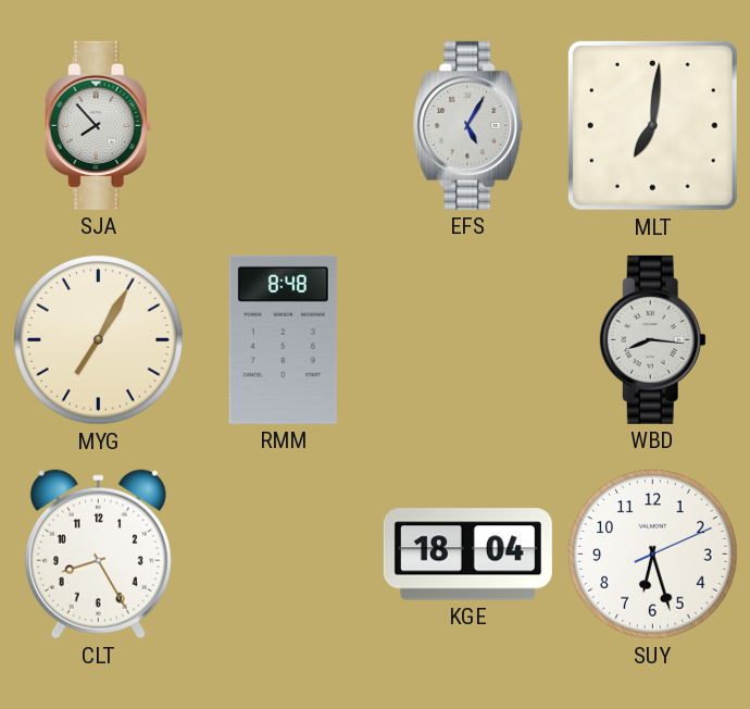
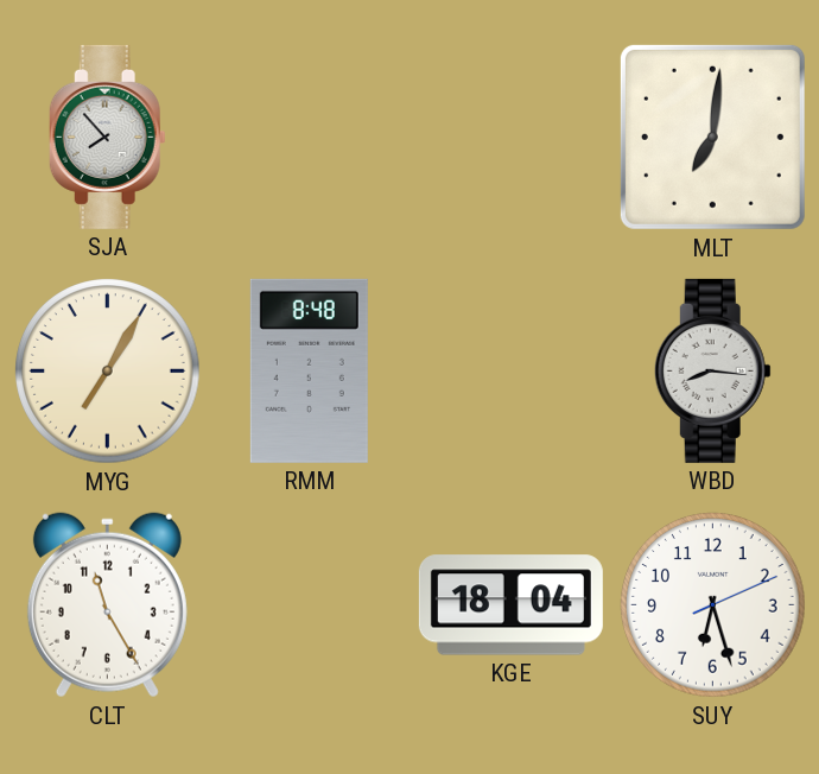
EFS: 5:05 -> none
CLT: 8:25 -> 11:25
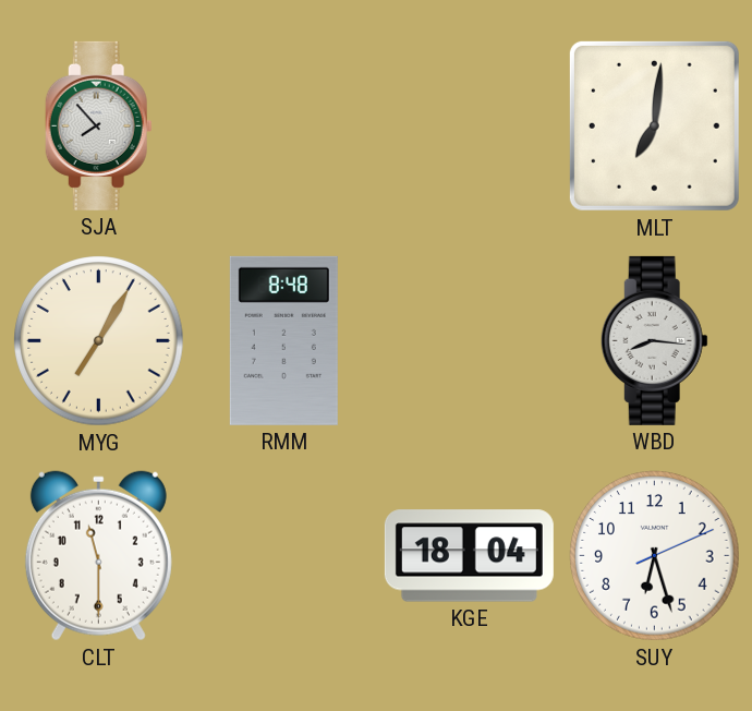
CLT: 11:25 -> 11:30
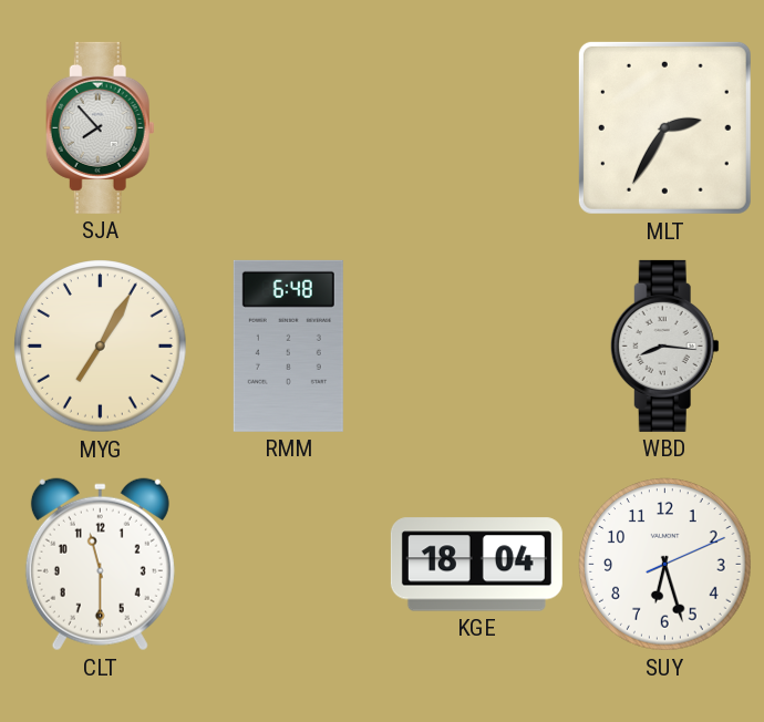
MLT: 7:01 -> 2:35
RMM: 8:48 -> 6:48
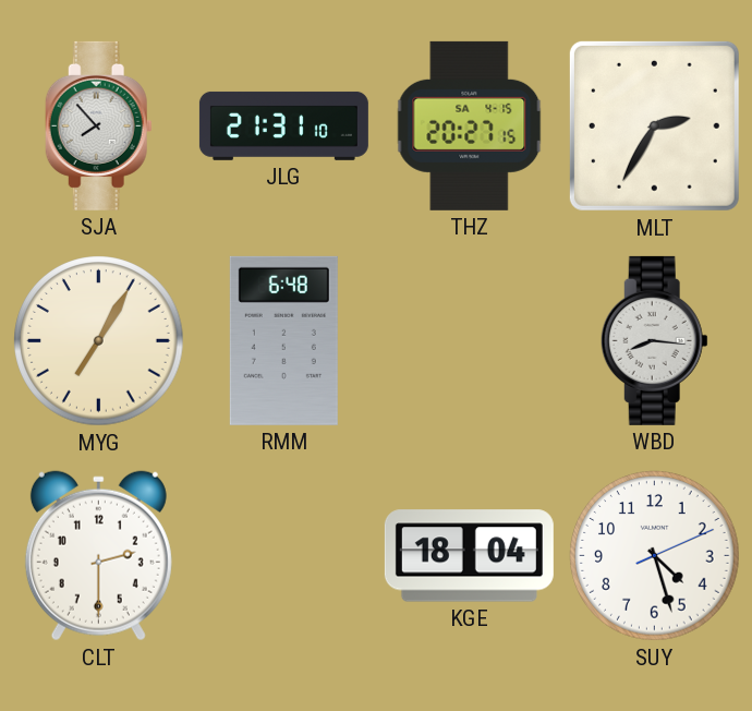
JLG: none -> 21:31
THZ: none -> 20:27
CLT: 11:30 -> 2:30
SUY: 6:27 -> 4:27
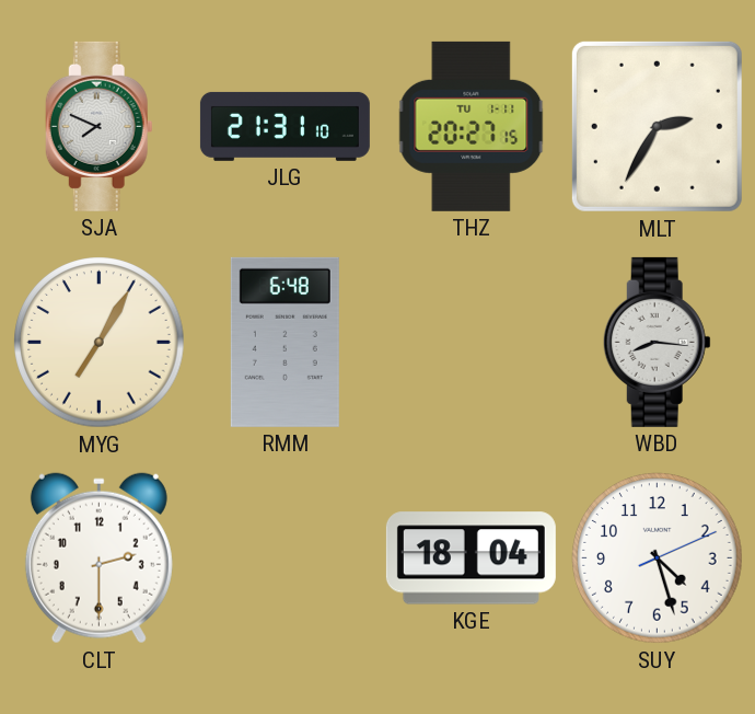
SJA: 7:53 -> 7:49
THZ date: SA 4-15 -> TU 1-11
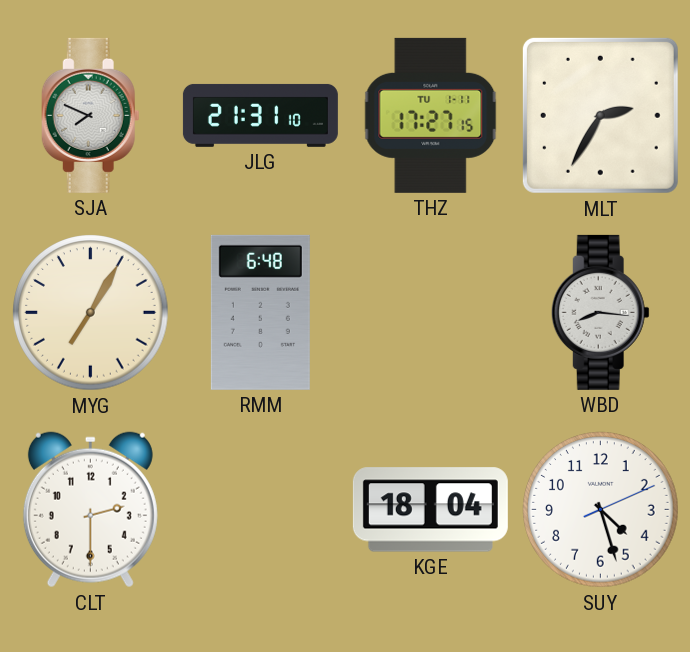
THZ: 20:27 -> 17:27
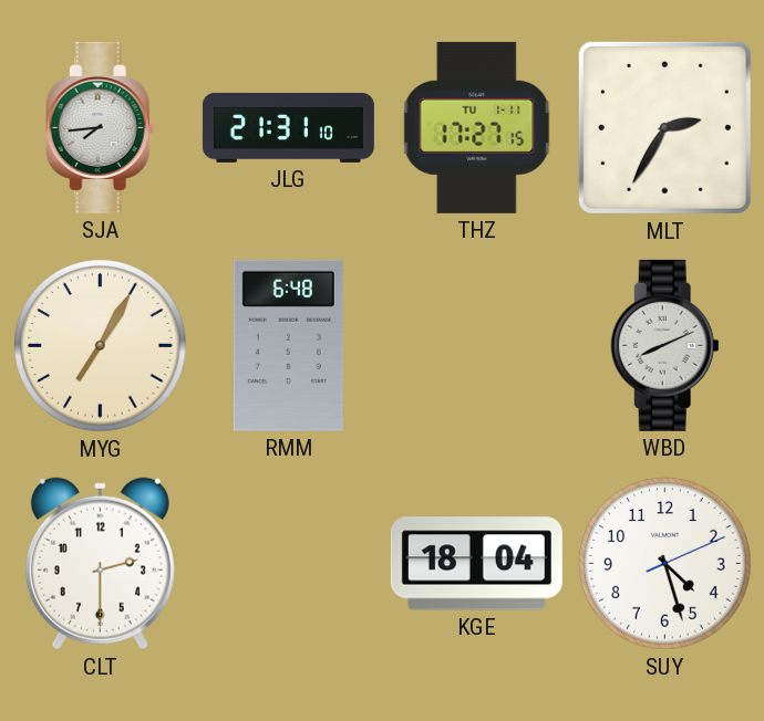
SJA: 7:49 -> 7:44
WBD: 8:16 -> 8:11
